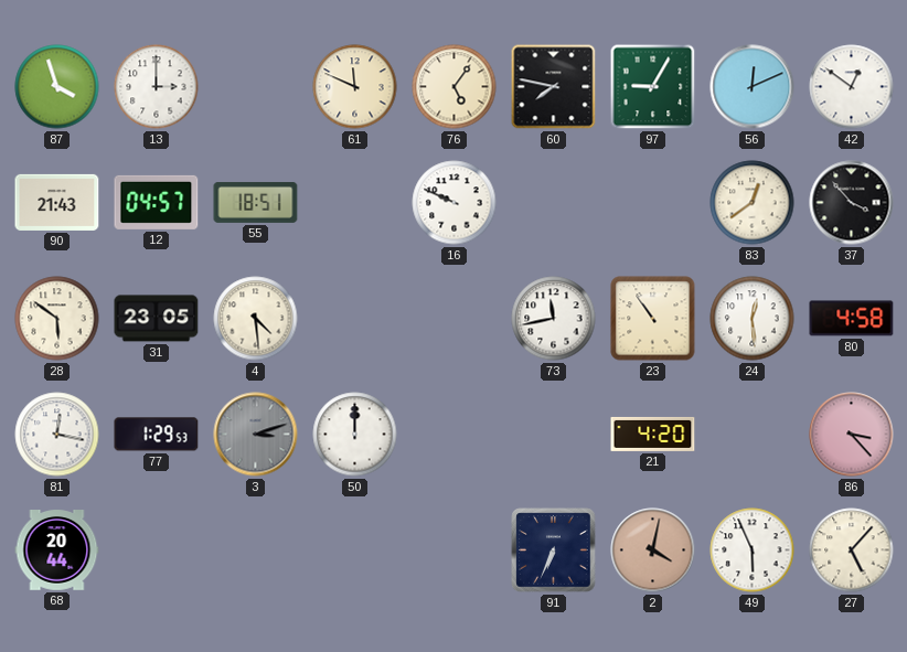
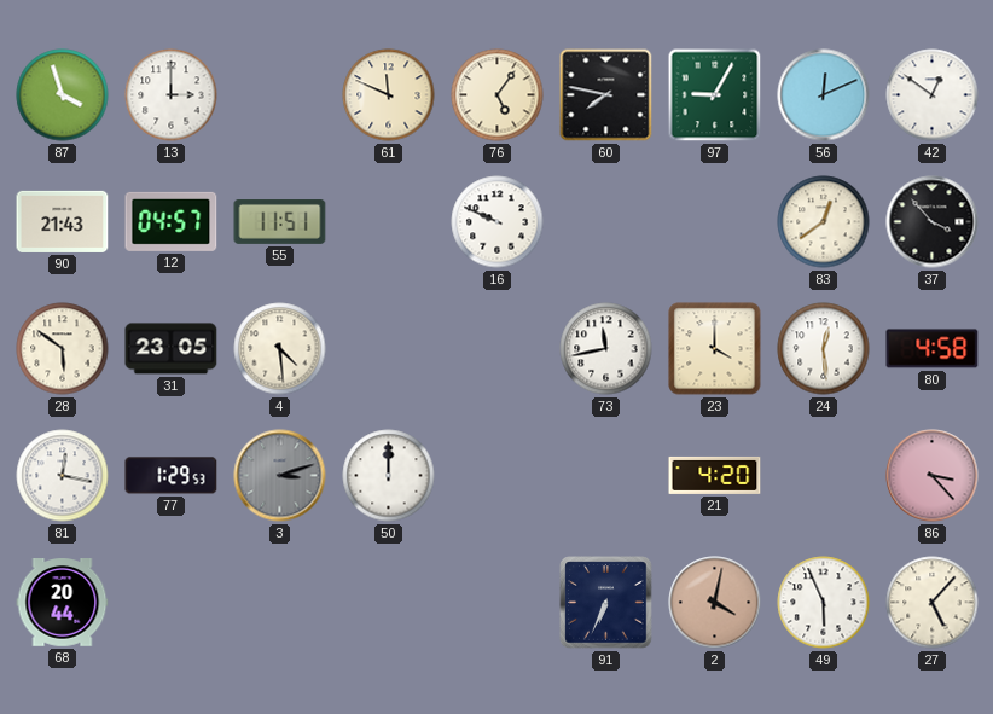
55: 18:51 -> 11:51
23: 10:54 -> 4:00
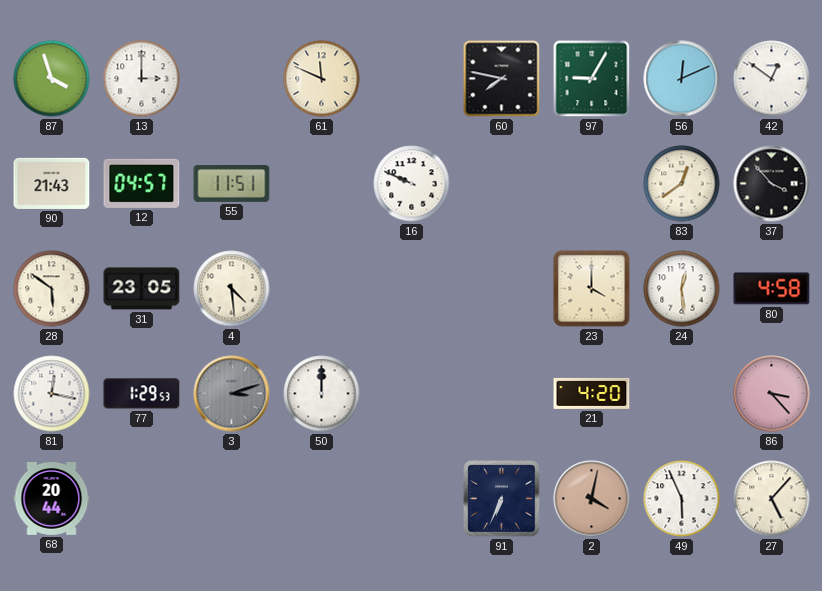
76: 5:06 -> none
73: 11:43 -> none
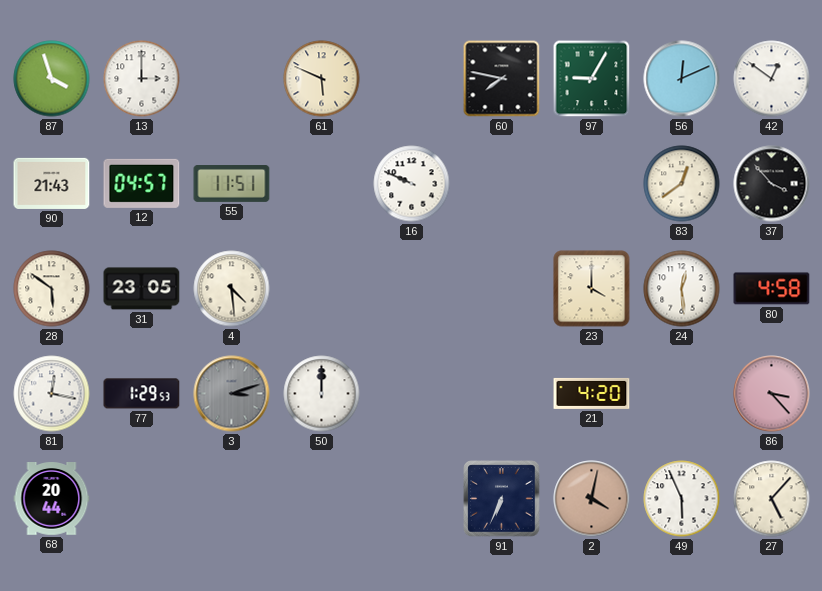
61: 11:49 -> 5:49
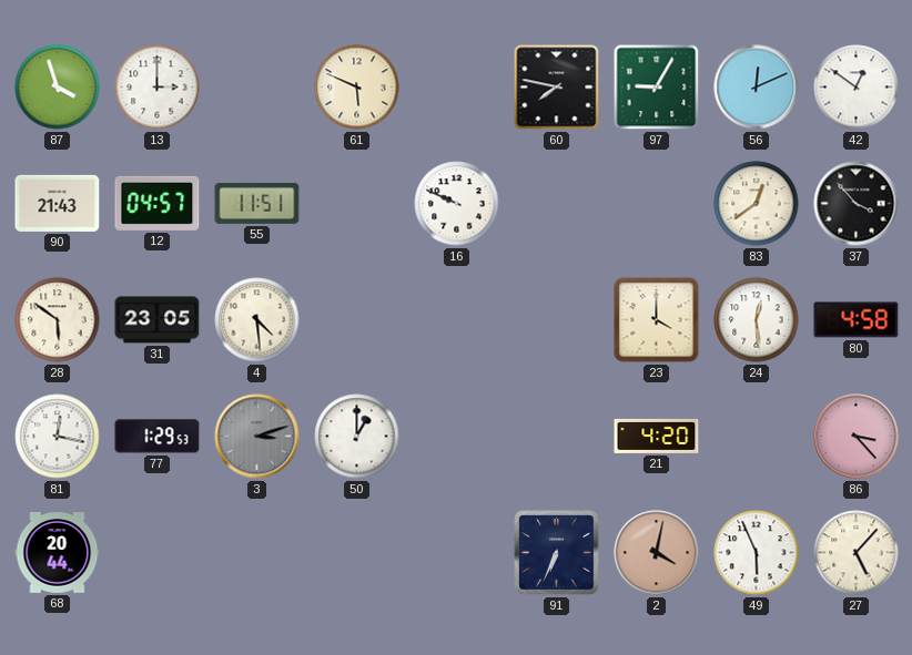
50: 12:00 -> 1:00
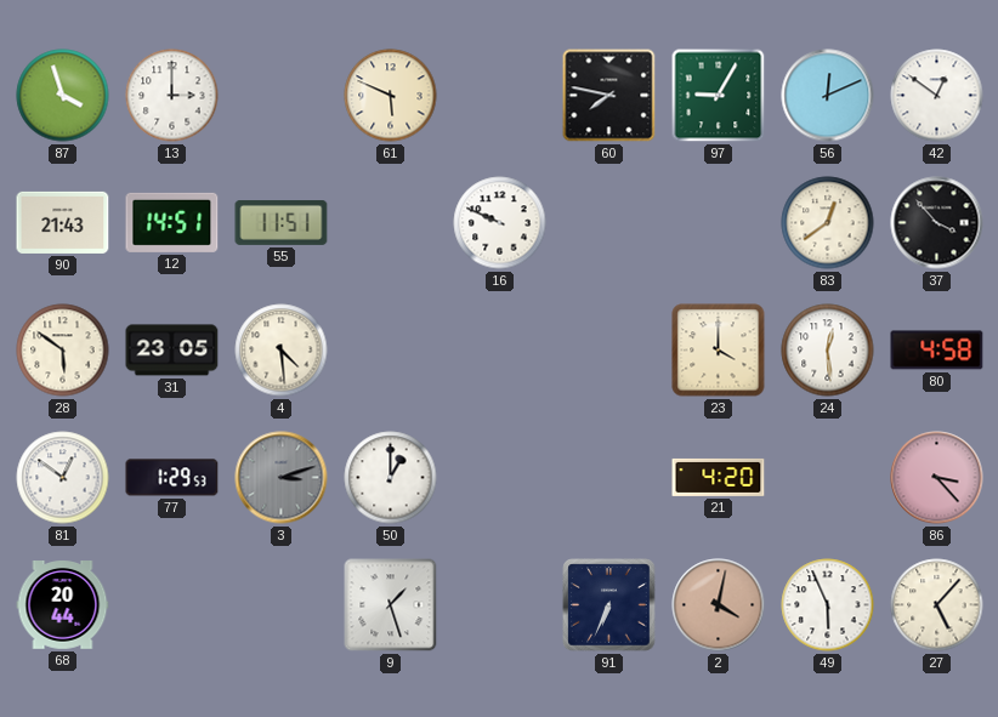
12: 04:57 -> 14:51
81: 12:17 -> 12:51
9: none -> 1:27
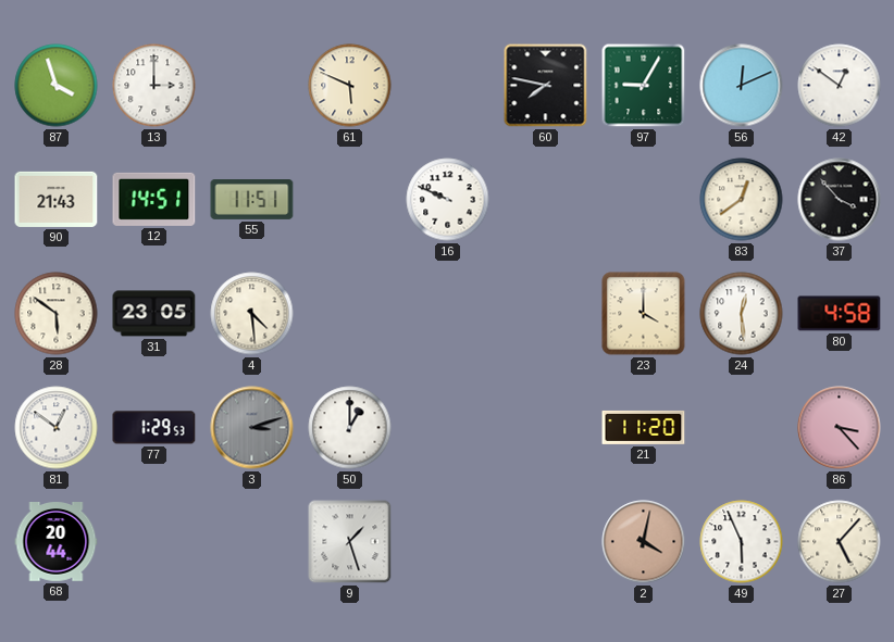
21: 4:20 -> 11:20
91: 6:34 -> none
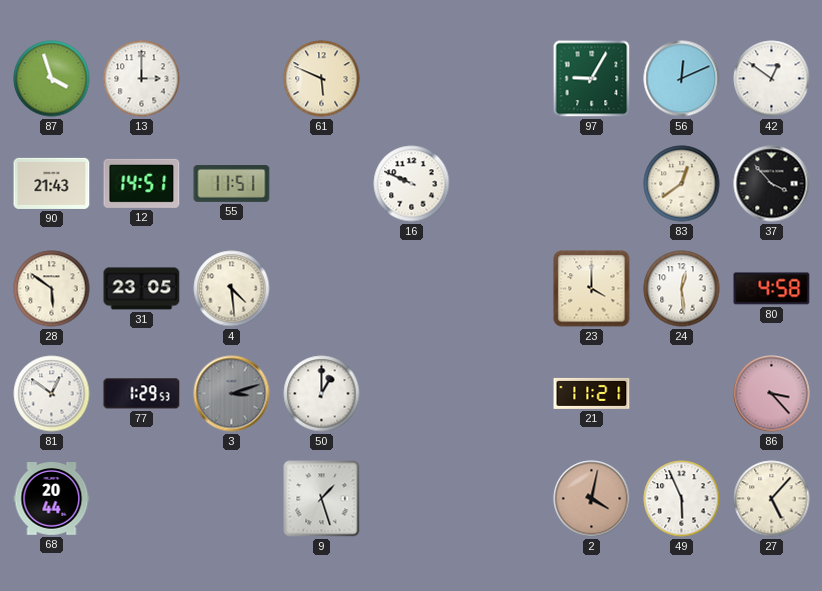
60: 7:47 -> none
21: 11:20 -> 11:21
